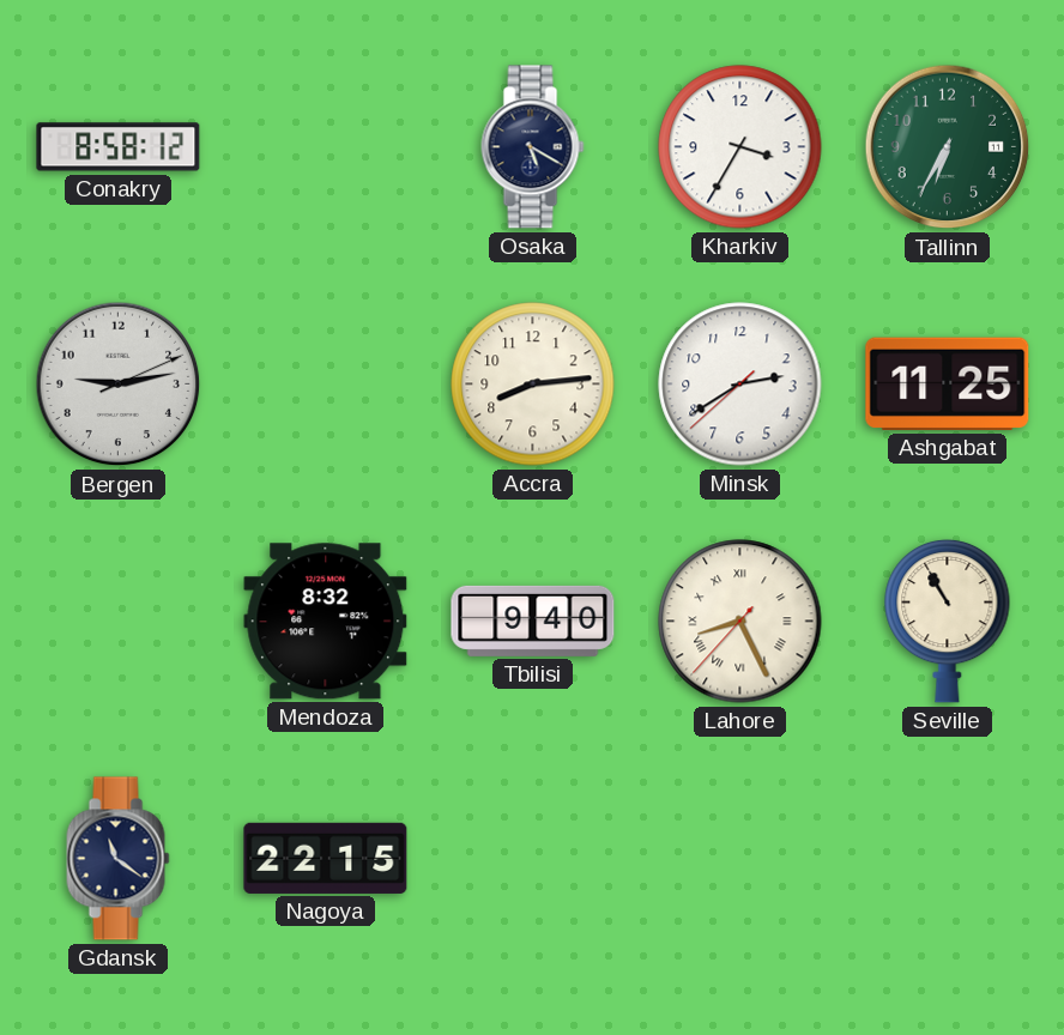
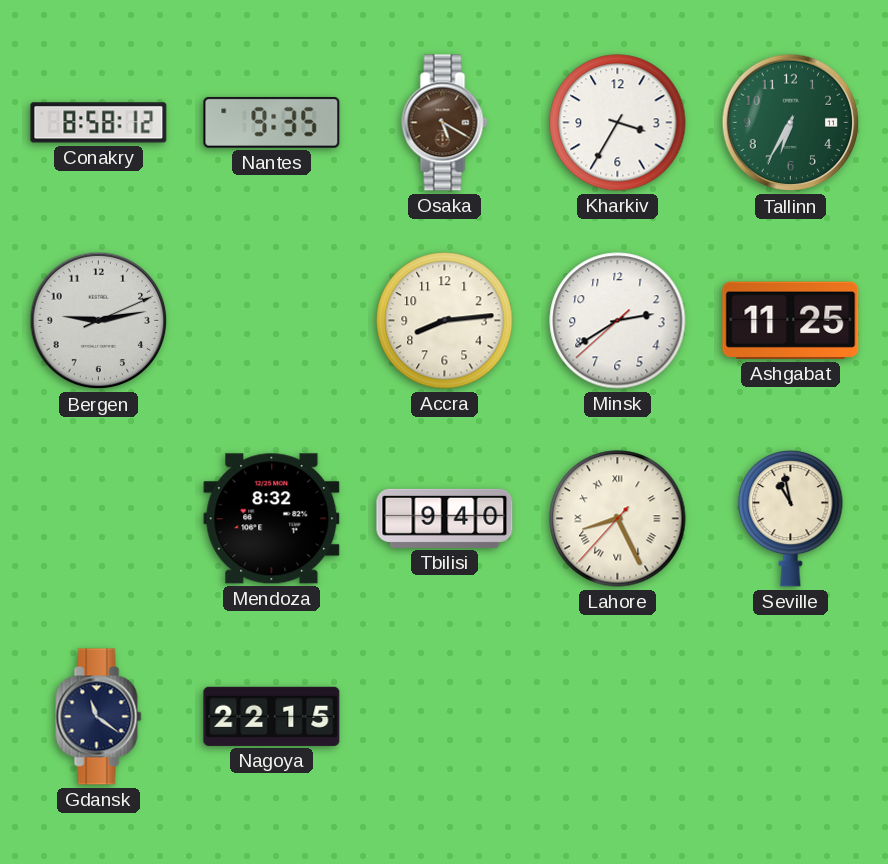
Nantes: none -> 9:35
Osaka dial: navy -> brown
Seville: 10:55 -> 10:58
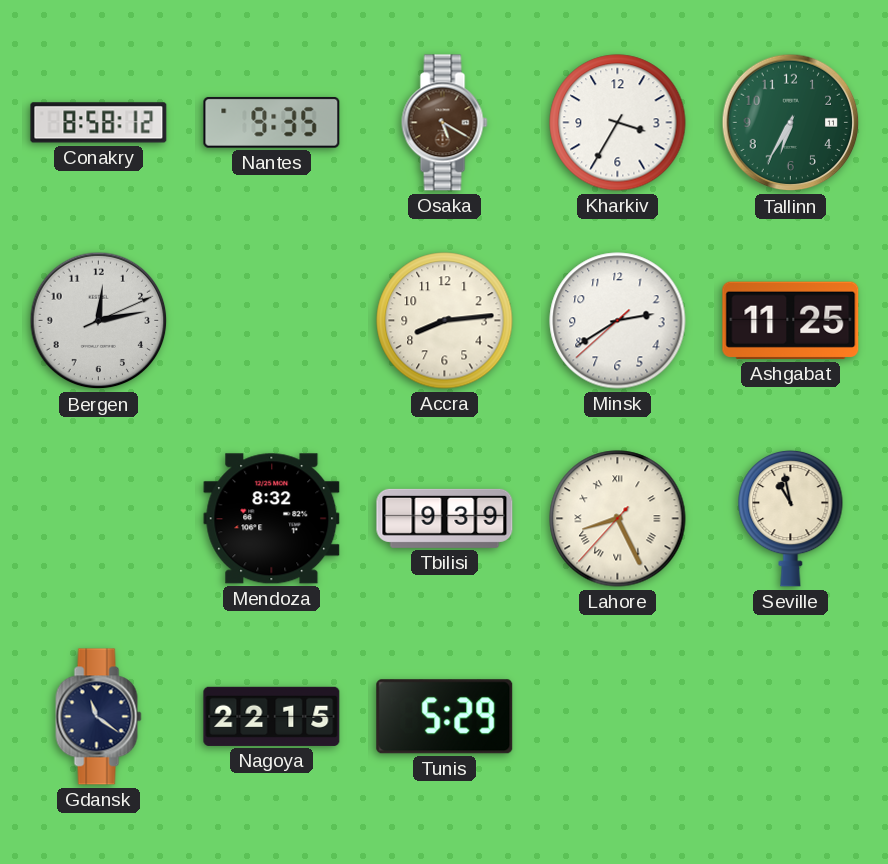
Bergen: 9:13 -> 12:13
Tbilisi: 9:40 -> 9:39
Tunis: none -> 5:29
